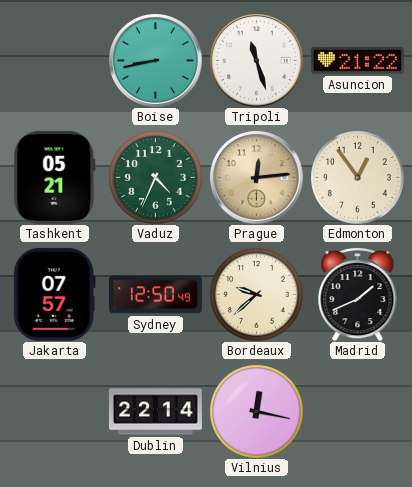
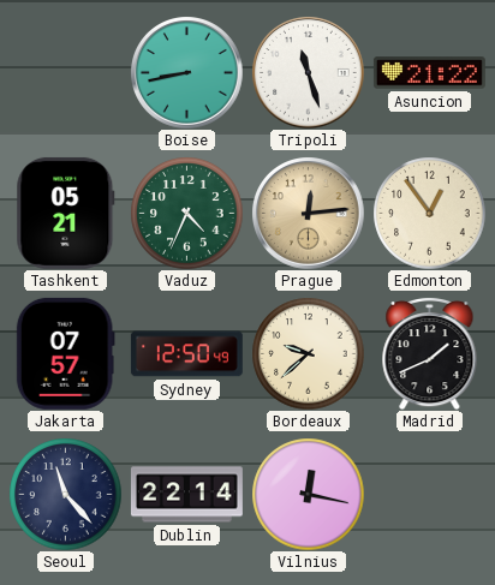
Seoul: none -> 11:23
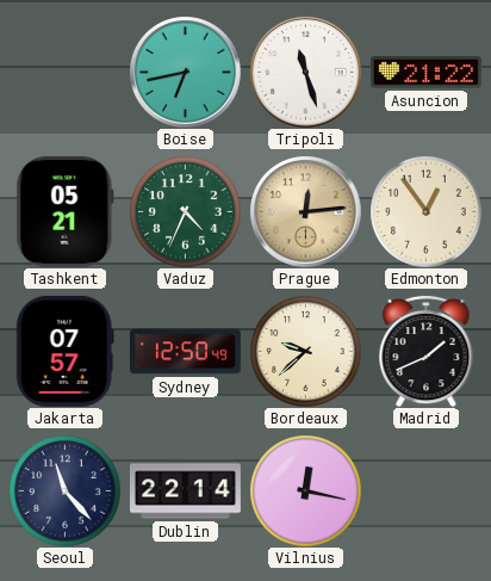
Boise: 8:43 -> 6:43
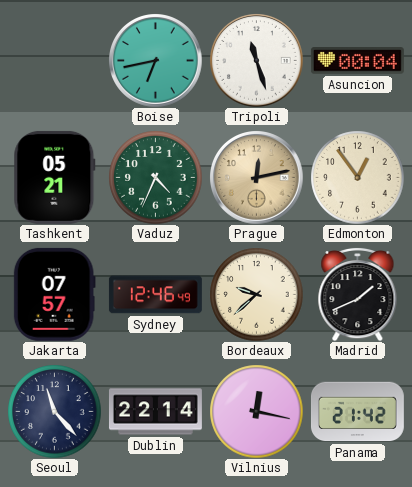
Asuncion: 21:22 -> 00:04
Prague: 12:14 -> 12:13
Sydney: 12:50 -> 12:46
Panama: none -> 21:42
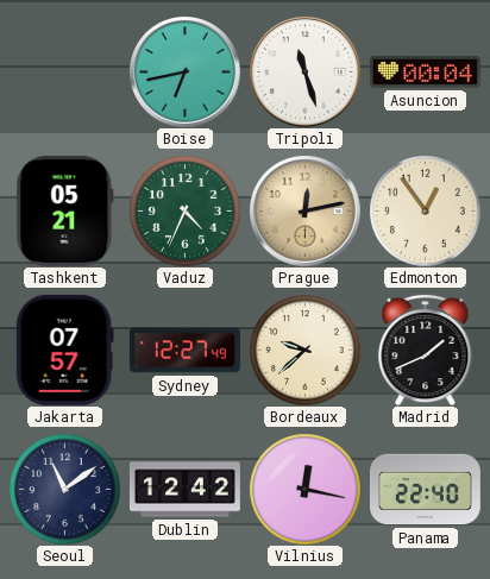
Sydney: 12:46 -> 12:27
Seoul: 11:23 -> 11:09
Dublin: 22:14 -> 12:42
Panama: 21:42 -> 22:40
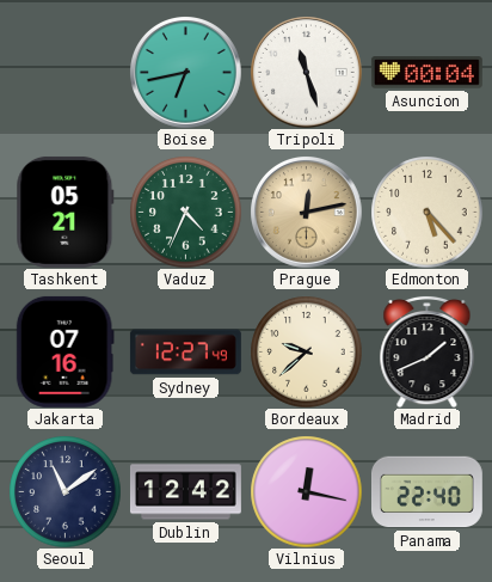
Edmonton: 12:54 -> 5:23
Jakarta: 07:57 -> 07:16
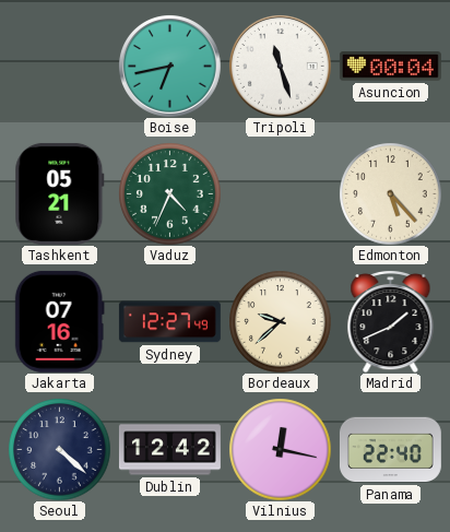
Prague: 12:13 -> none
Seoul: 11:09 -> 4:22
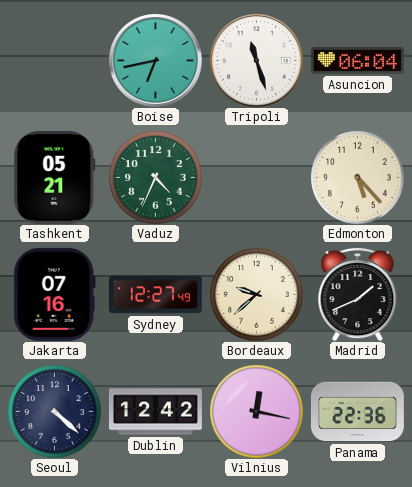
Asuncion: 00:04 -> 06:04
Panama: 22:40 -> 22:36
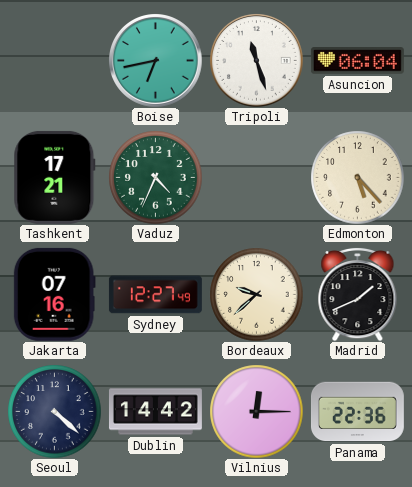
Tashkent: 05:21 -> 17:21
Dublin: 12:42 -> 14:42
Vilnius: 12:17 -> 12:15
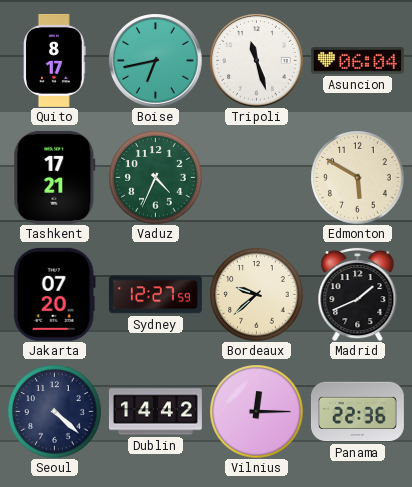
Quito: none -> 8:17
Edmonton: 5:23 -> 5:50
Jakarta: 07:16 -> 07:20
Sydney: 12:27:49 -> 12:27:59
